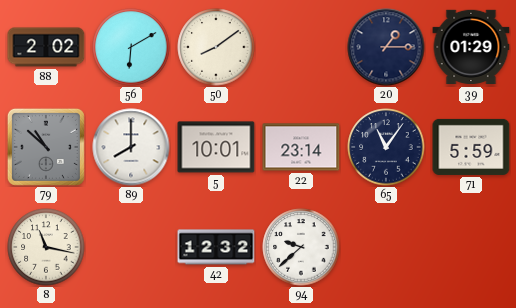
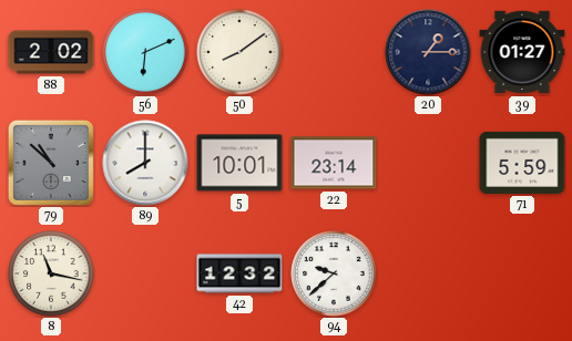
56: 6:10 -> 6:11
39: 01:29 -> 01:27
65: 11:06 -> none
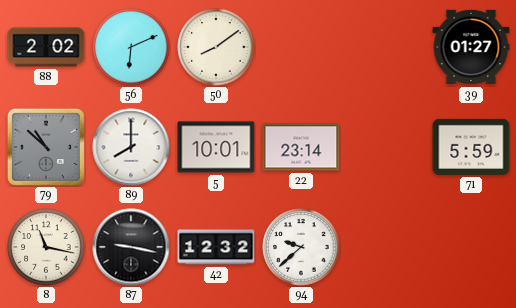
20: 1:15 -> none
87: none -> 9:17
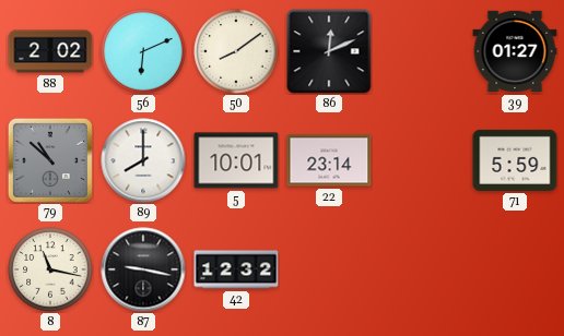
86: none -> 12:11
94: 9:38 -> none
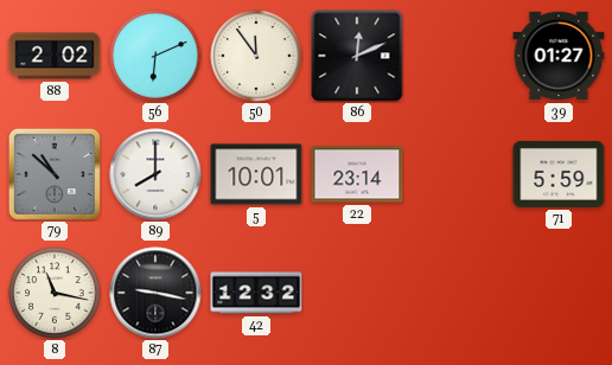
50: 8:09 -> 11:54
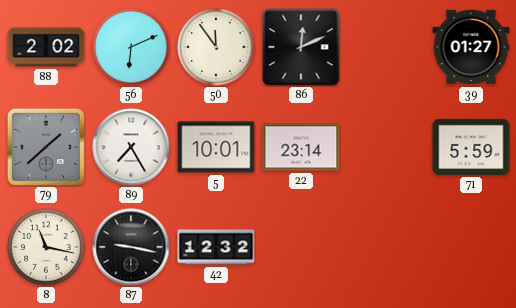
79: 10:52 -> 1:38
89: 8:00 -> 7:25
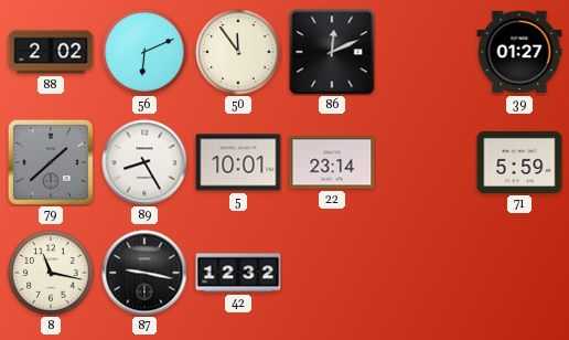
89: 7:25 -> 8:25
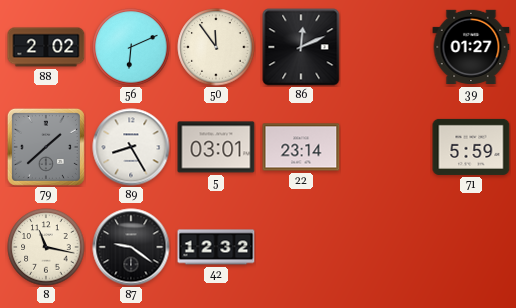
5: 10:01 -> 03:01
87: 9:17 -> 9:21
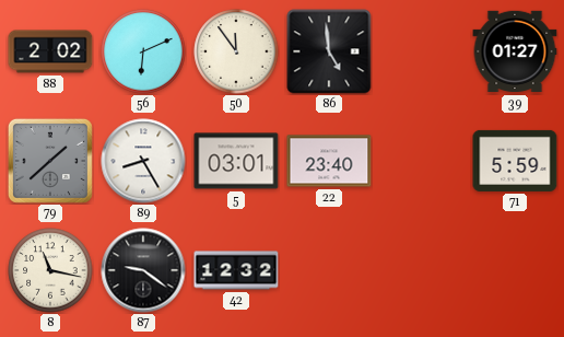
86: 12:11 -> 4:59
22: 23:14 -> 23:40
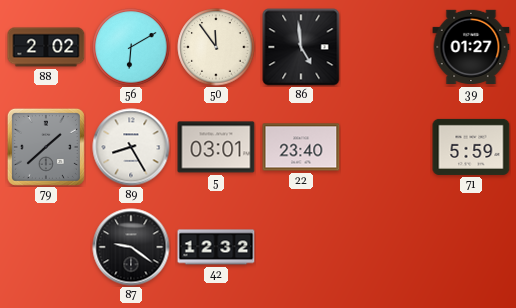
56: 6:11 -> 6:10
8: 11:17 -> none
